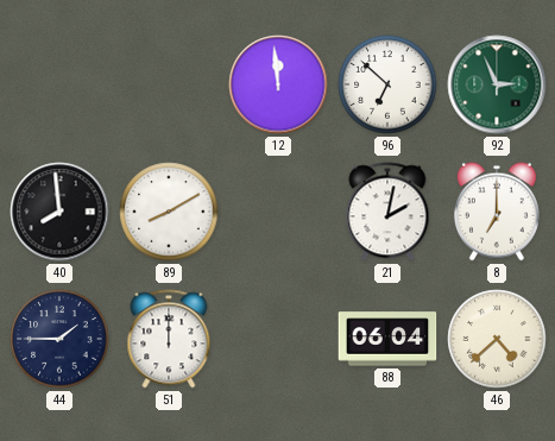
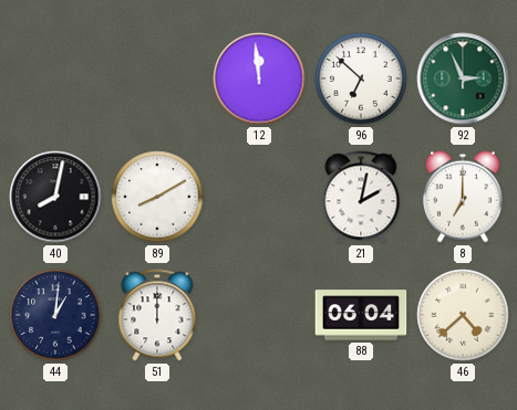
40: 7:59 -> 8:02
44: 1:45 -> 1:01
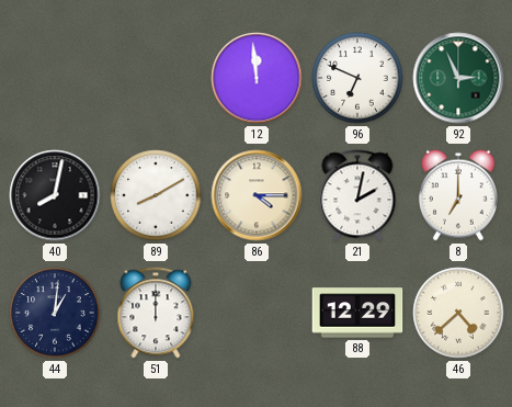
96: 6:52 -> 6:49
86: none -> 4:15
88: 06:04 -> 12:29
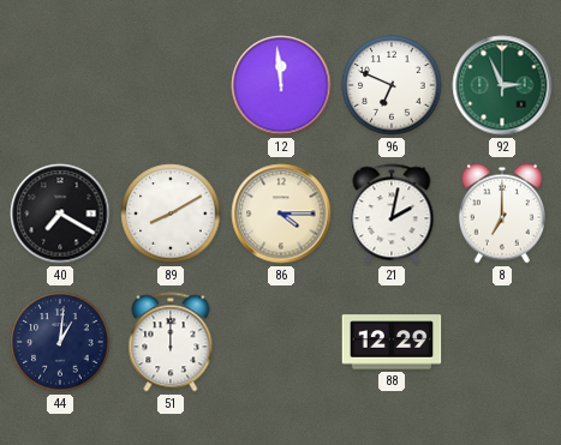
40: 8:02 -> 7:20
46: 4:38 -> none
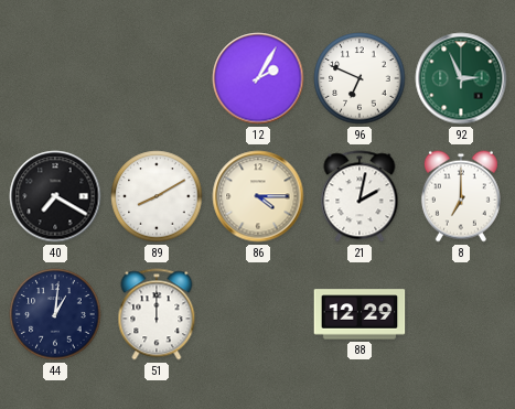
12: 11:59 -> 2:05
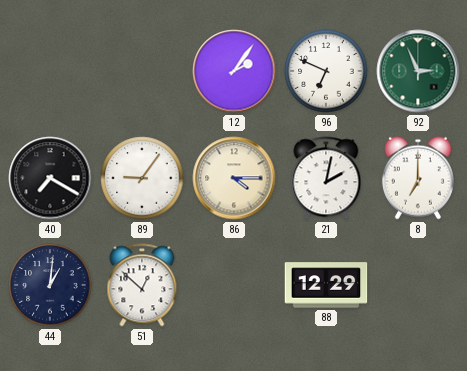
12: 2:05 -> 2:06
89: 8:10 -> 9:06
51: 12:00 -> 12:52
